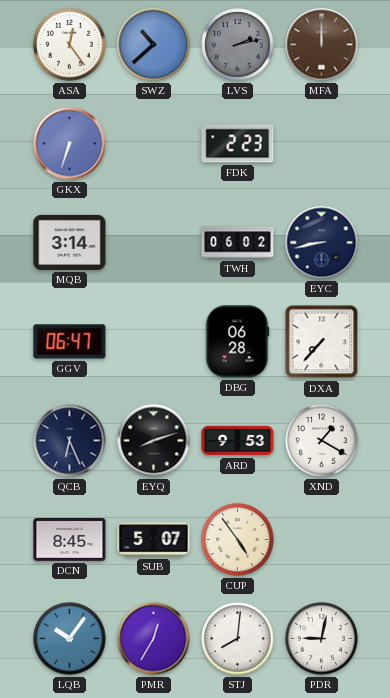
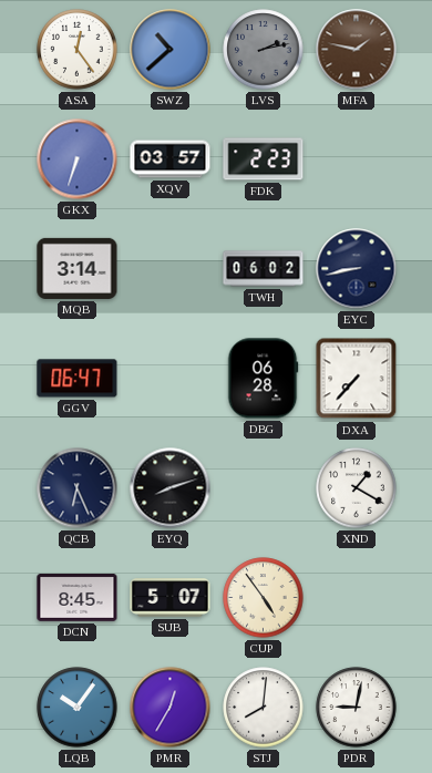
MFA: 12:00 -> 1:47
XQV: none -> 03:57
ARD: 9:53 -> none
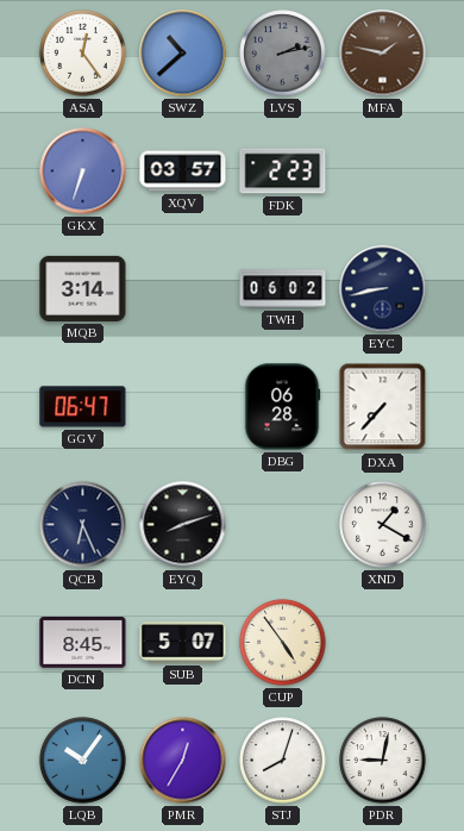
STJ: 8:01 -> 8:03
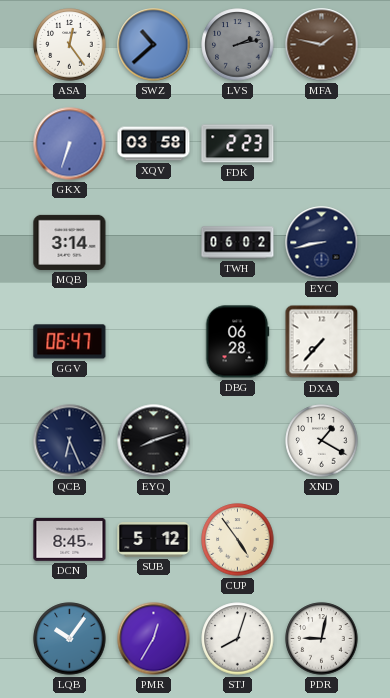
XQV: 03:57 -> 03:58
SUB: 5:07 -> 5:12
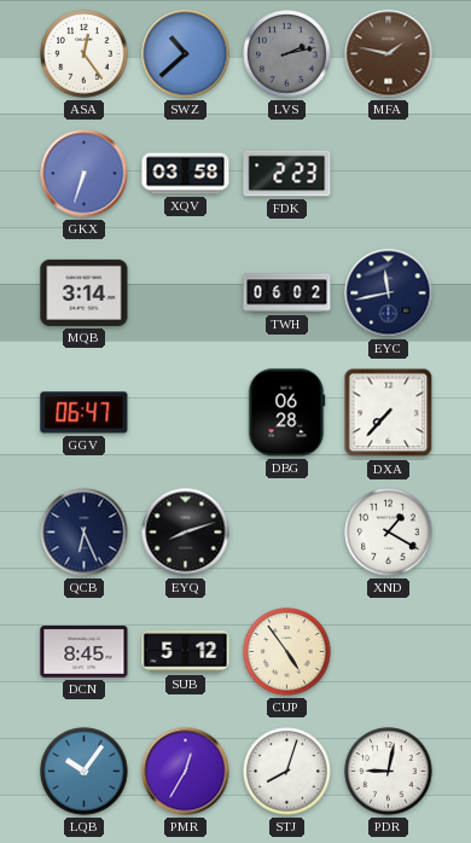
EYC: 8:43 -> 11:43
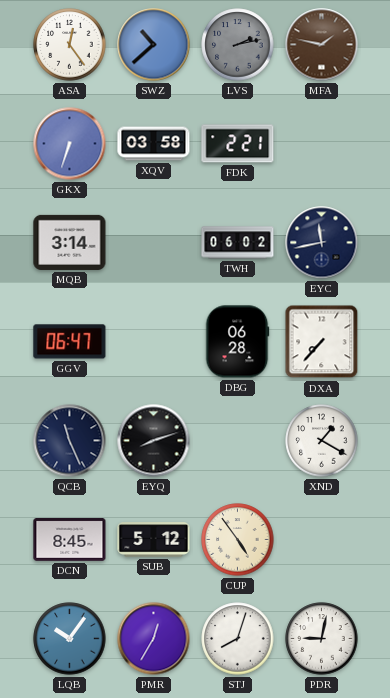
FDK: 2:23 -> 2:21
QCB: 6:26 -> 11:26
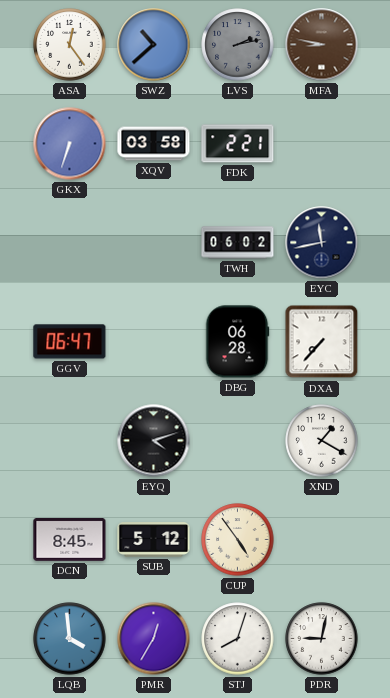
MFA: 1:47 -> 8:47
MQB: 3:14 -> none
QCB: 11:26 -> none
EYQ: 8:12 -> 4:12
LQB: 10:06 -> 3:59
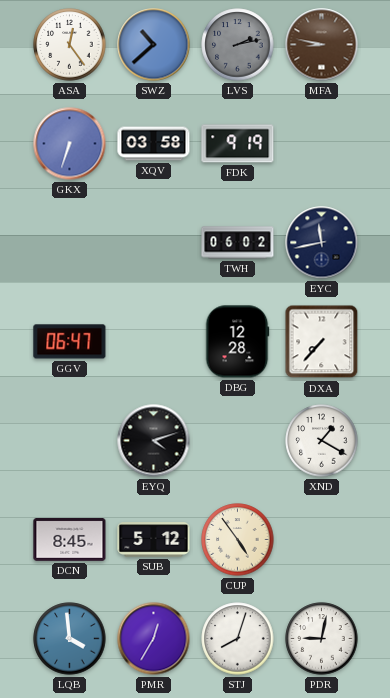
FDK: 2:21 -> 9:19
DBG: 06:28 -> 12:28
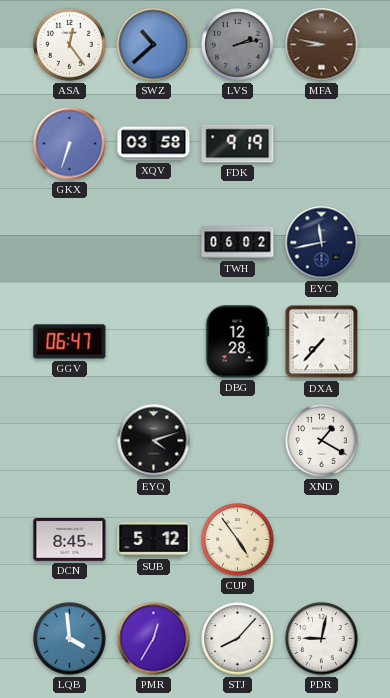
STJ: 8:03 -> 8:07
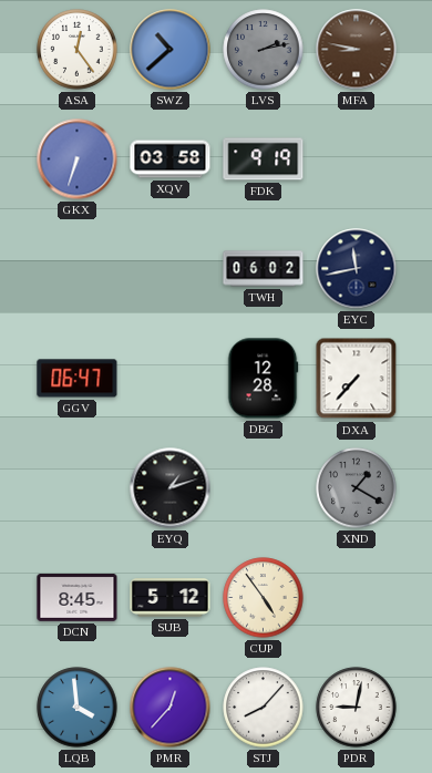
EYQ: 4:12 -> 1:12
XND dial: white -> grey
PMR: 12:35 -> 12:37
